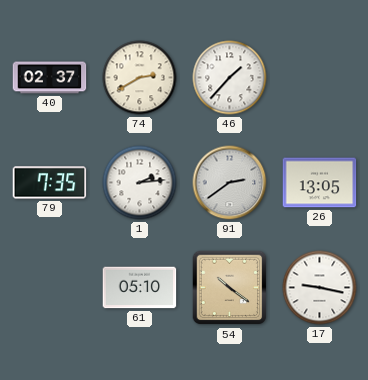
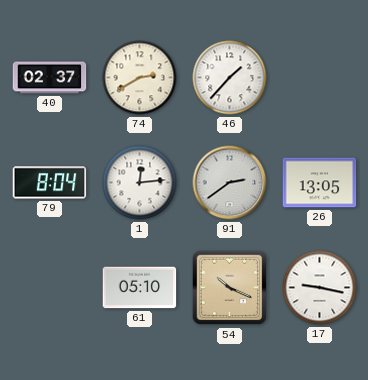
79: 7:35 -> 8:04
1: 2:14 -> 12:14
54: 10:21 -> 10:19
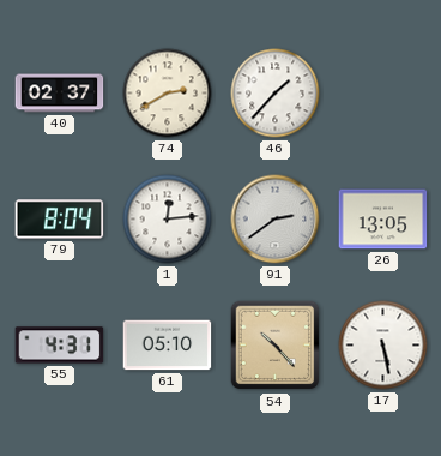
55: none -> 4:31
54: 10:19 -> 10:23
17: 9:17 -> 5:28
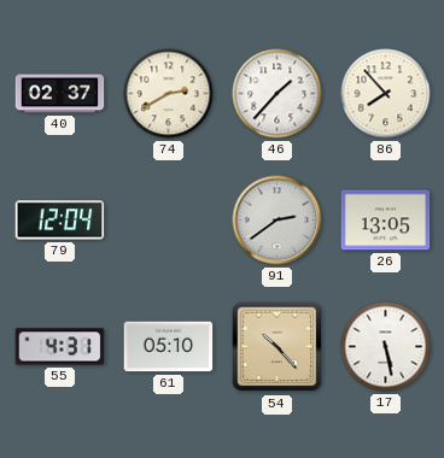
86: none -> 7:53
79: 8:04 -> 12:04
1: 12:14 -> none
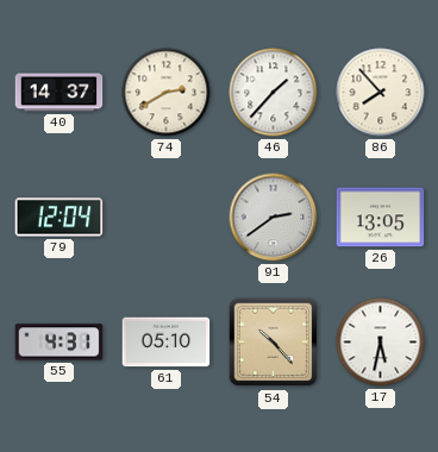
40: 02:37 -> 14:37
17: 5:28 -> 5:32
